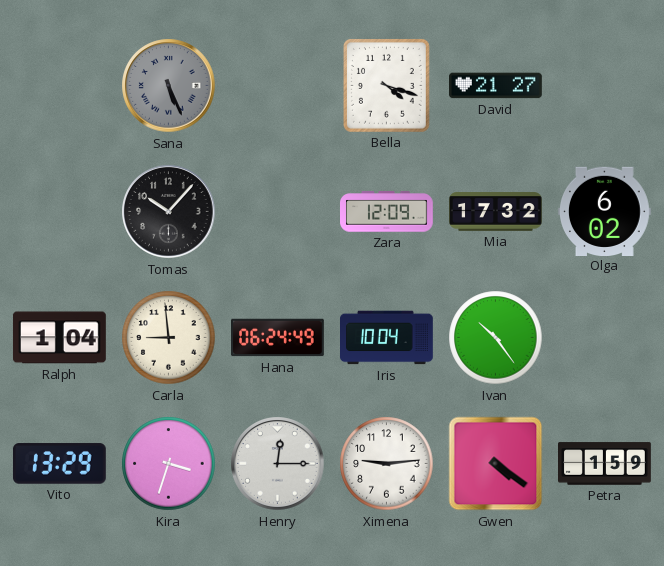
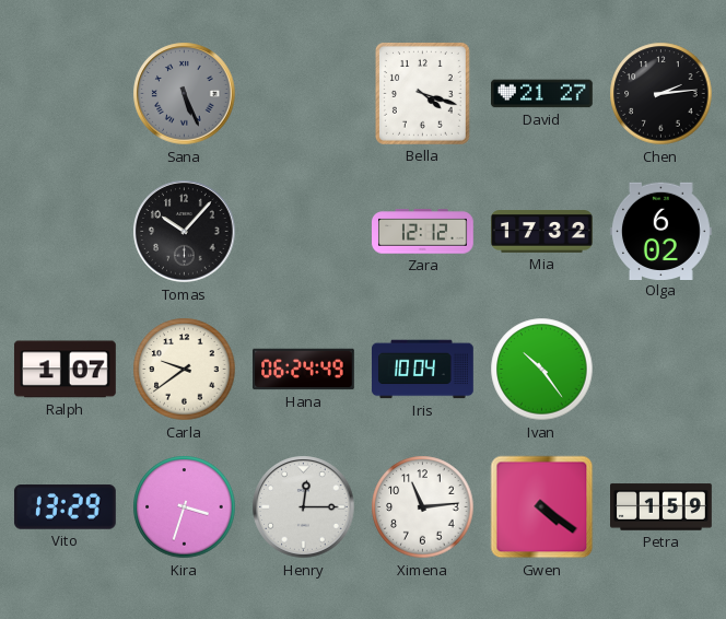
Chen: none -> 2:14
Zara: 12:09 -> 12:12
Ralph: 1:04 -> 1:07
Carla: 8:59 -> 9:39
Ximena: 9:14 -> 11:14
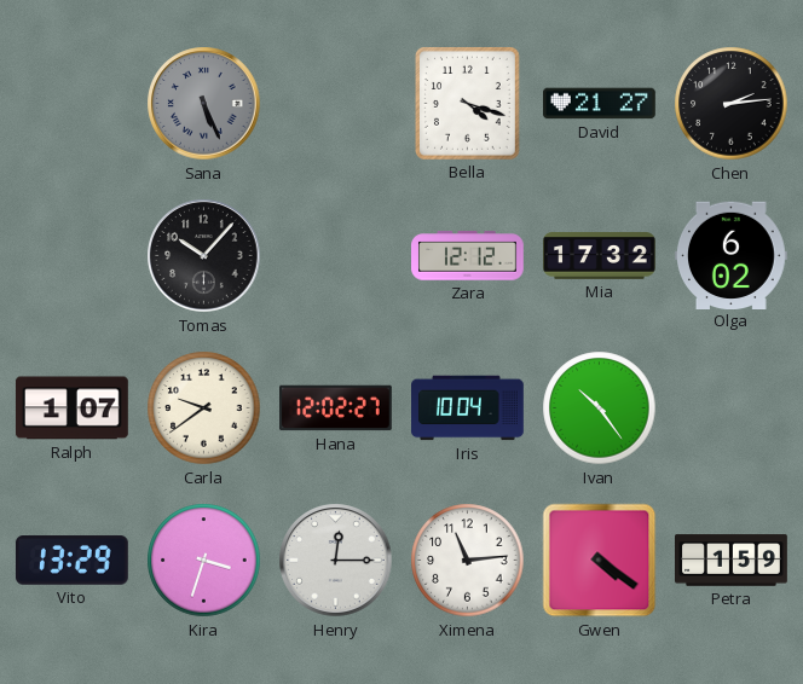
Hana: 06:24 -> 12:02
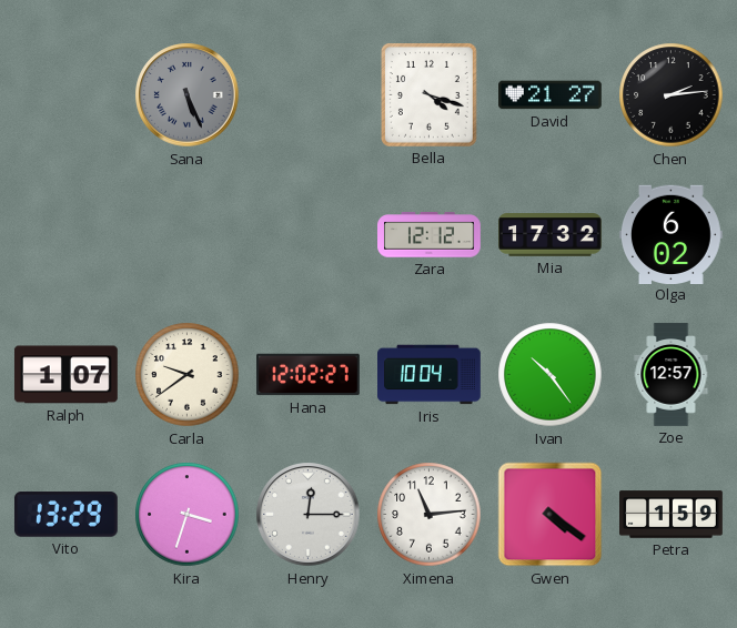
Tomas: 10:07 -> none
Zoe: none -> 12:57
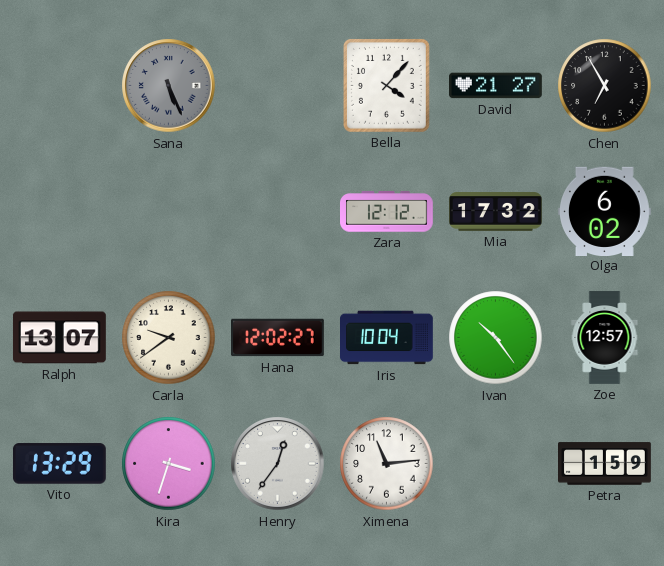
Bella: 4:18 -> 4:07
Chen: 2:14 -> 6:55
Ralph: 1:07 -> 13:07
Henry: 12:15 -> 12:36
Gwen: 4:21 -> none
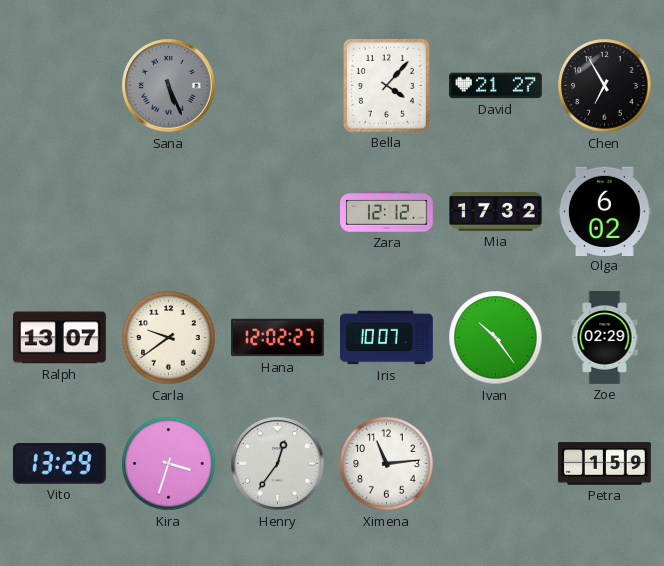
Iris: 10:04 -> 10:07
Zoe: 12:57 -> 02:29
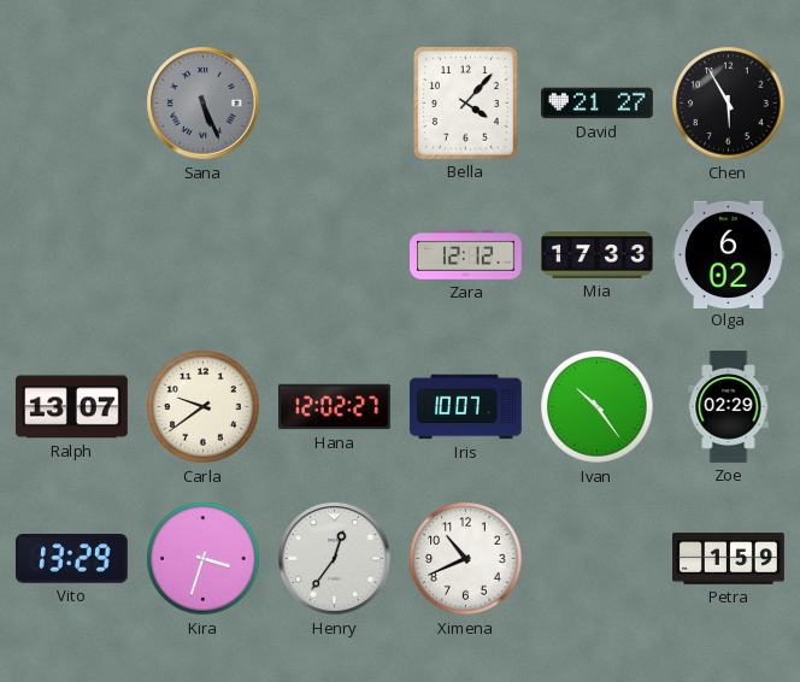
Chen: 6:55 -> 5:55
Mia: 17:32 -> 17:33
Ximena: 11:14 -> 10:41
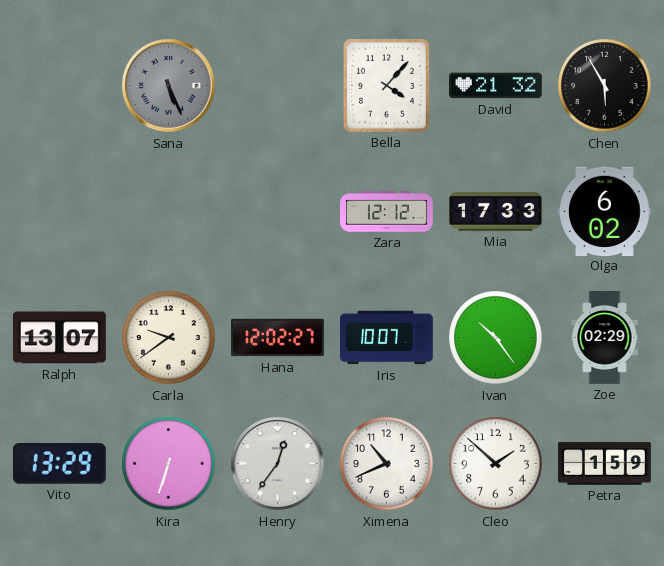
David: 21:27 -> 21:32
Kira: 3:33 -> 6:33
Cleo: none -> 1:52
